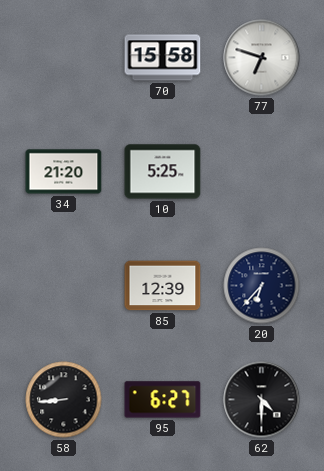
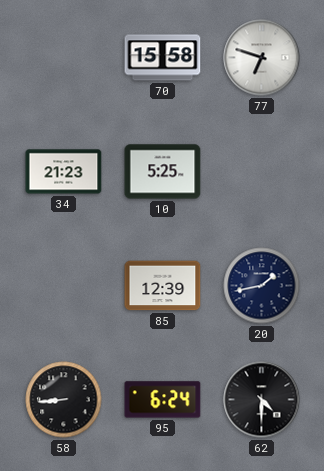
34: 21:20 -> 21:23
20: 6:37 -> 1:43
95: 6:27 -> 6:24
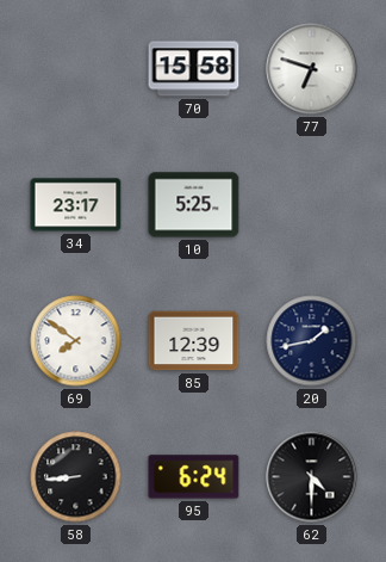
34: 21:23 -> 23:17
69: none -> 7:51
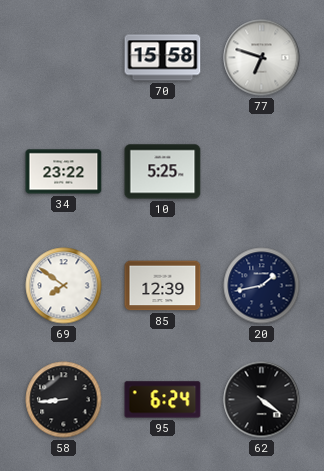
34: 23:17 -> 23:22
62: 4:30 -> 4:21
